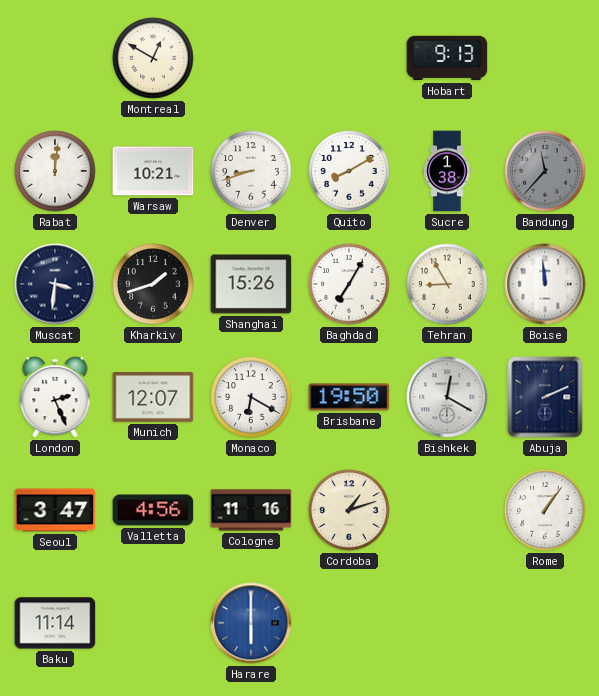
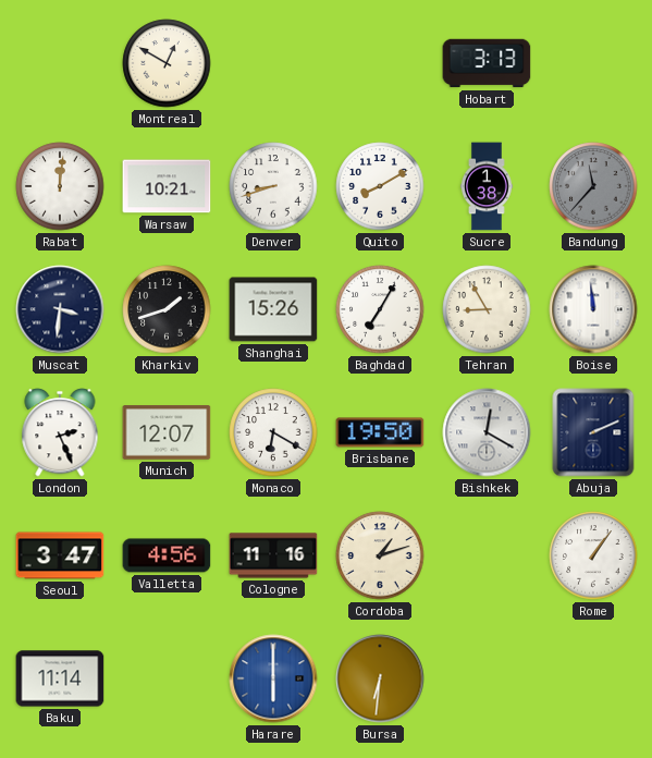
Hobart: 9:13 -> 3:13
Bursa: none -> 6:31
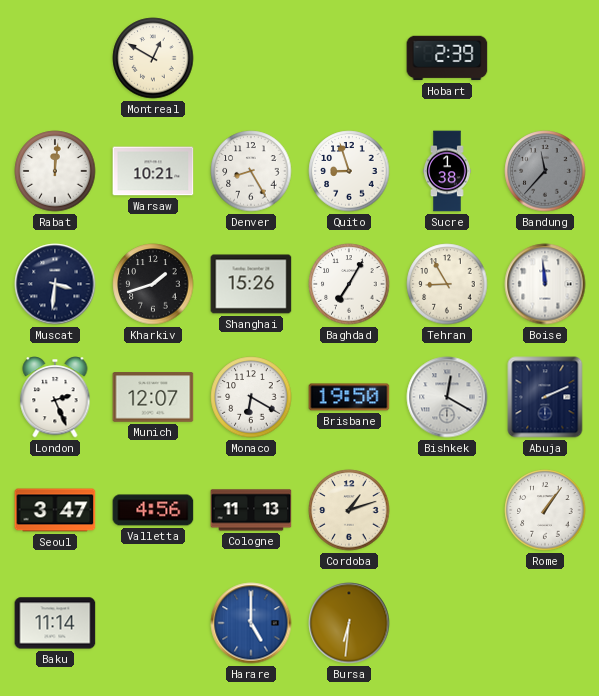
Hobart: 3:13 -> 2:39
Denver: 8:42 -> 8:25
Quito: 8:10 -> 8:57
Cologne: 11:16 -> 11:13
Harare: 6:00 -> 5:00
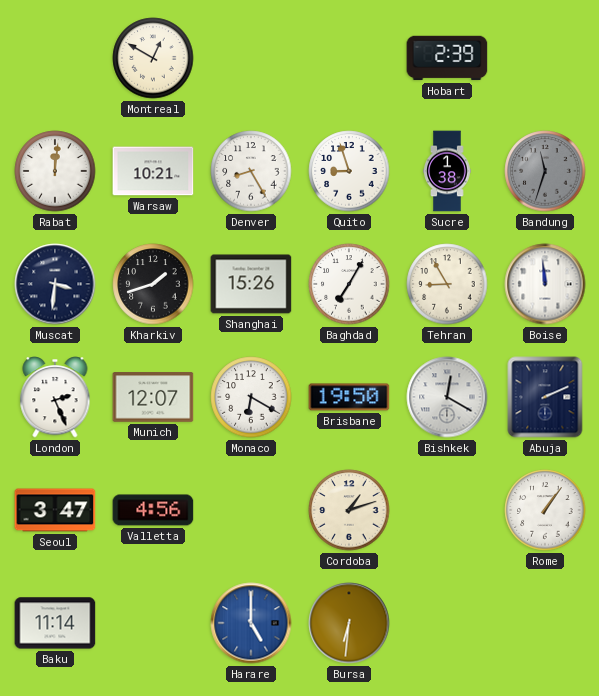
Bandung: 11:37 -> 11:33
Cologne: 11:13 -> none
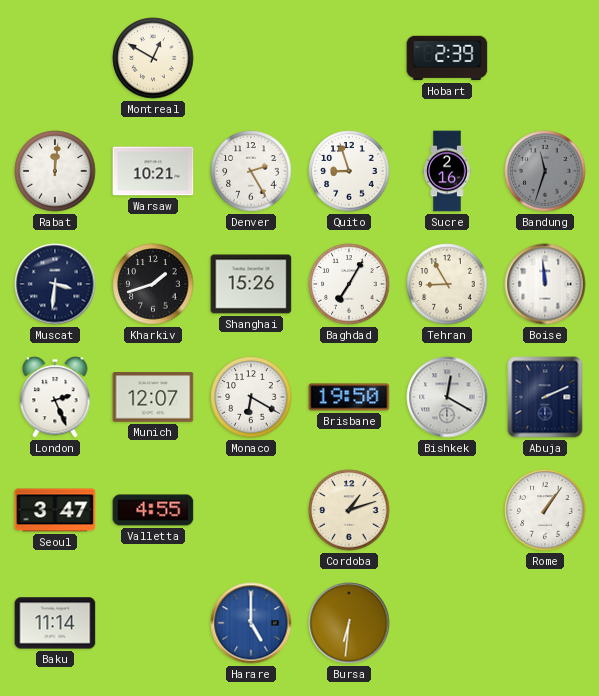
Denver: 8:25 -> 2:25
Sucre: 1:38 -> 2:16
Valletta: 4:56 -> 4:55
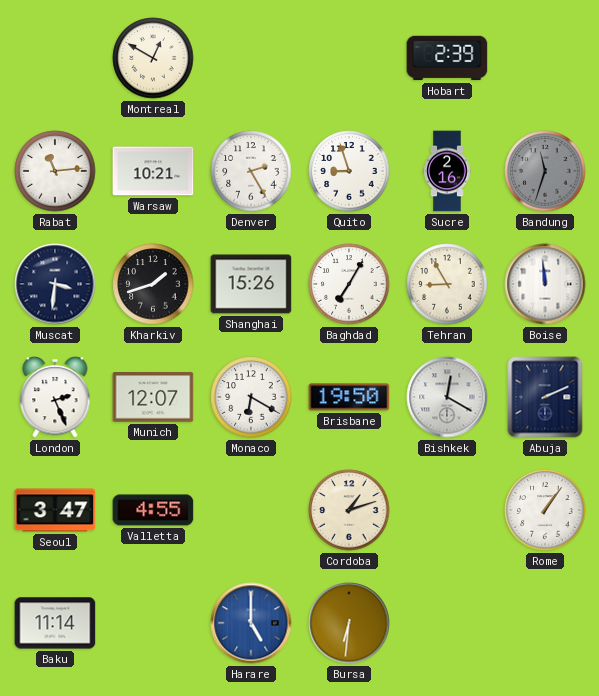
Rabat: 12:01 -> 11:14
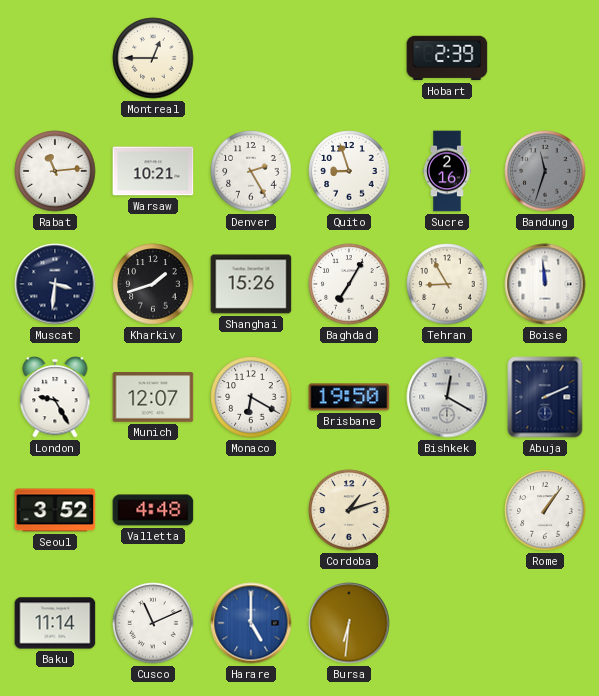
Montreal: 12:50 -> 12:45
London: 2:26 -> 9:25
Seoul: 3:47 -> 3:52
Valletta: 4:55 -> 4:48
Cusco: none -> 11:11
